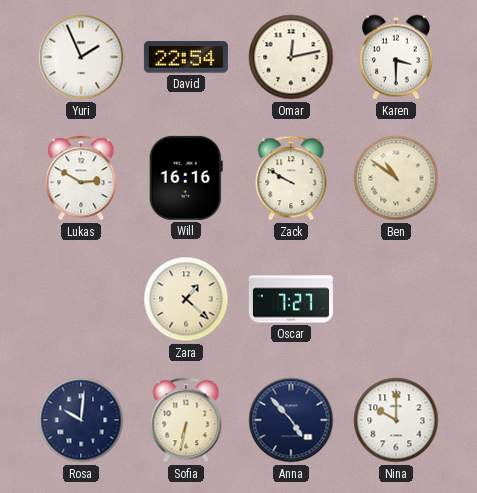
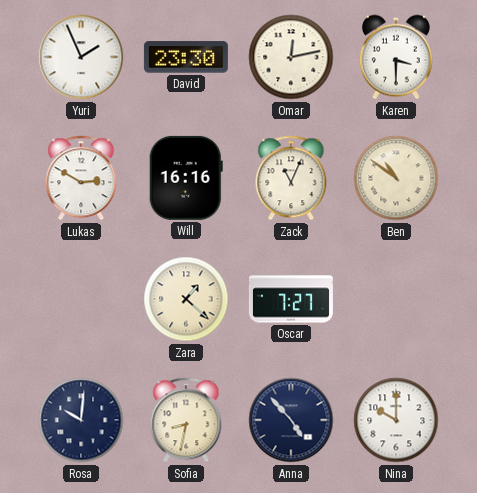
David: 22:54 -> 23:30
Zack: 9:50 -> 11:04
Sofia: 6:32 -> 8:32
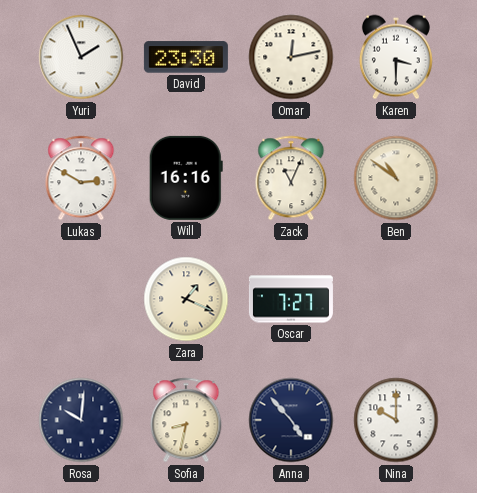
Zara: 1:22 -> 1:19
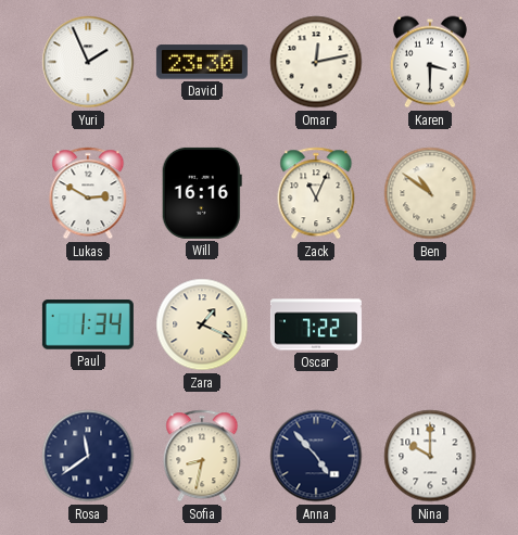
Paul: none -> 1:34
Oscar: 7:27 -> 7:22
Rosa: 10:01 -> 11:39
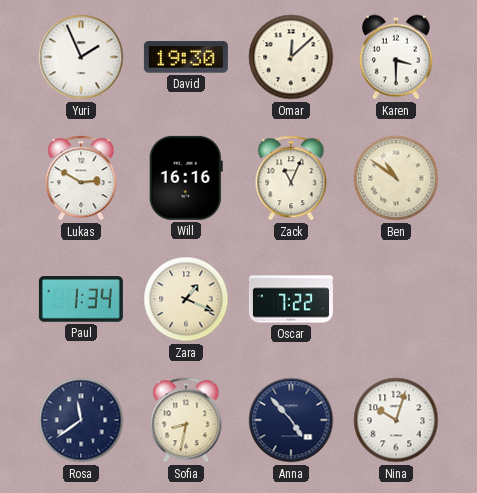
David: 23:30 -> 19:30
Omar: 12:13 -> 12:08
Nina: 10:00 -> 10:03
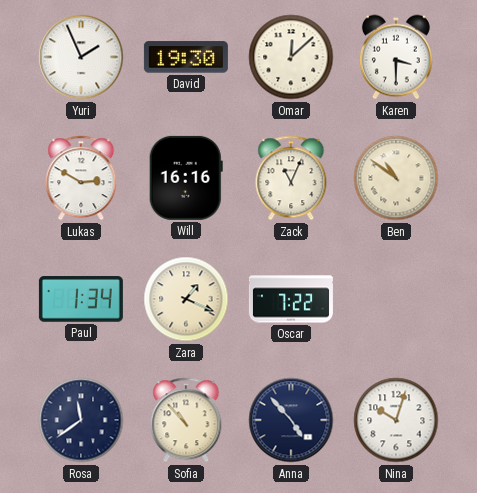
Sofia: 8:32 -> 10:53
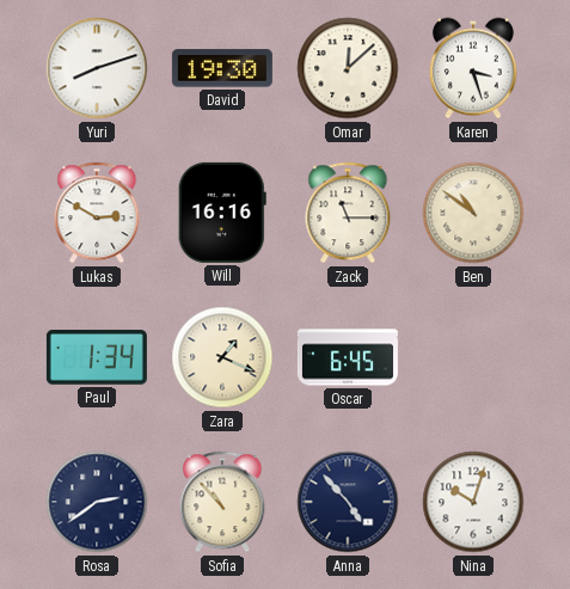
Yuri: 1:56 -> 8:12
Karen: 3:30 -> 3:27
Zack: 11:04 -> 11:15
Oscar: 7:22 -> 6:45
Rosa: 11:39 -> 2:39
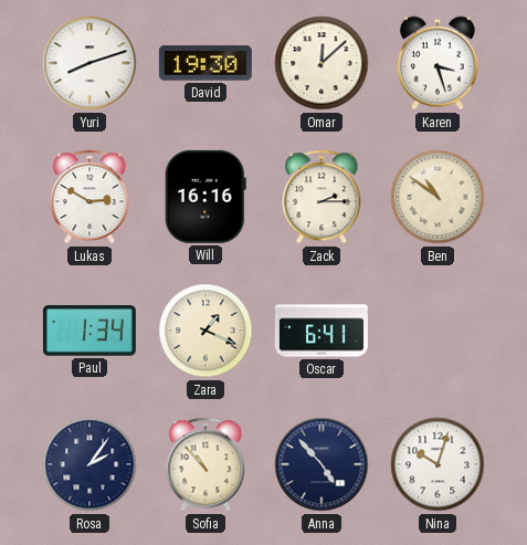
Zack: 11:15 -> 2:15
Oscar: 6:45 -> 6:41
Rosa: 2:39 -> 2:06
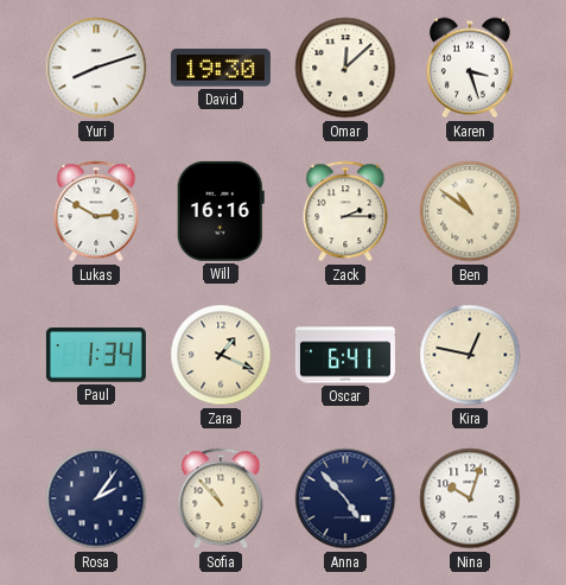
Kira: none -> 12:47
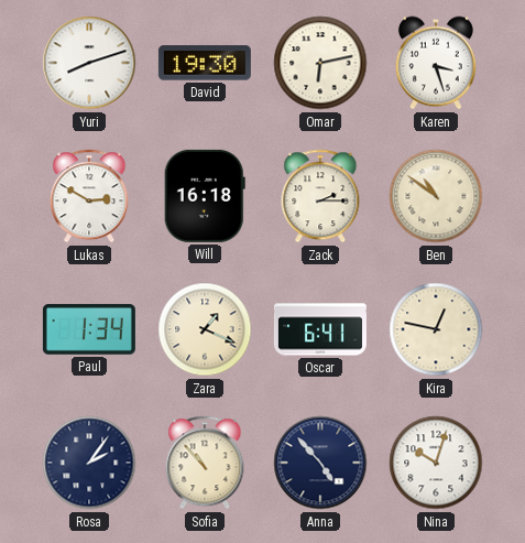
Omar: 12:08 -> 6:13
Will: 16:16 -> 16:18
